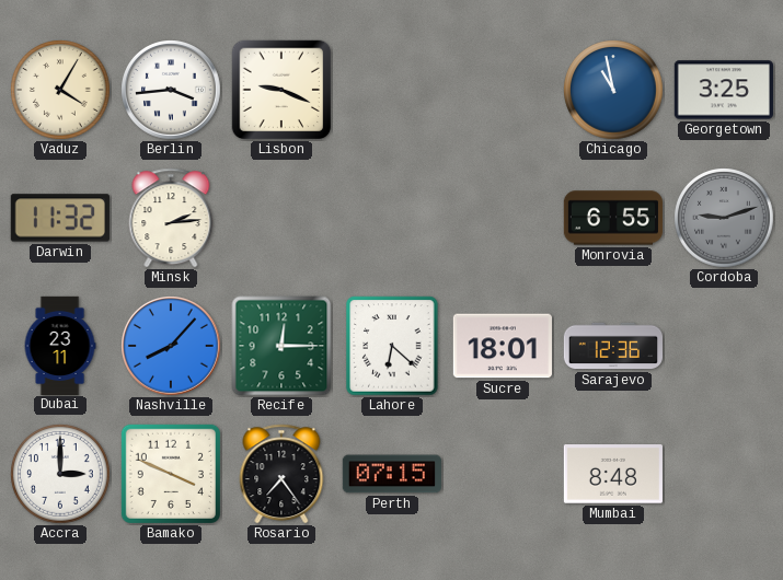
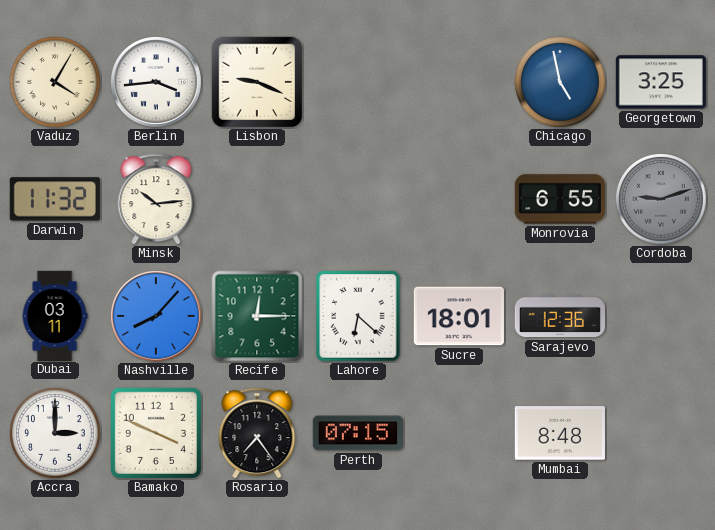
Chicago: 10:58 -> 4:58
Minsk: 2:14 -> 10:14
Dubai: 23:11 -> 03:11
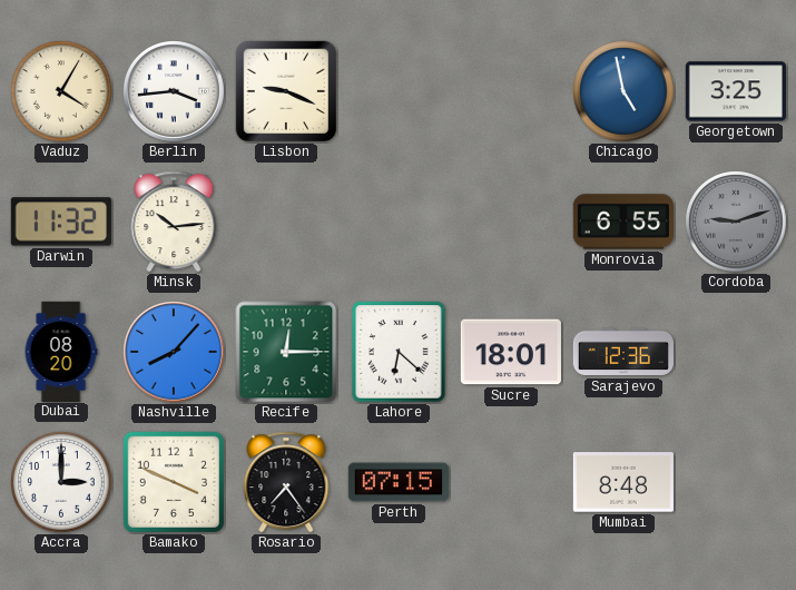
Dubai: 03:11 -> 08:20
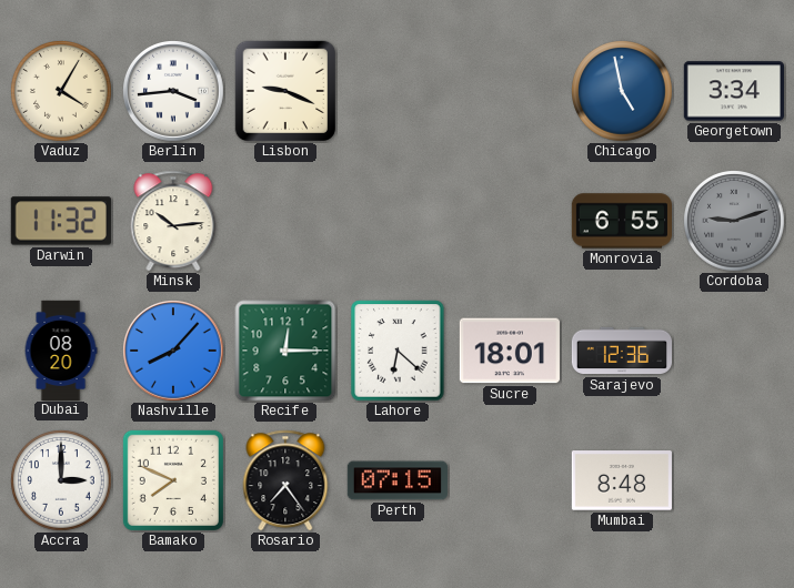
Georgetown: 3:25 -> 3:34
Bamako: 3:49 -> 7:49
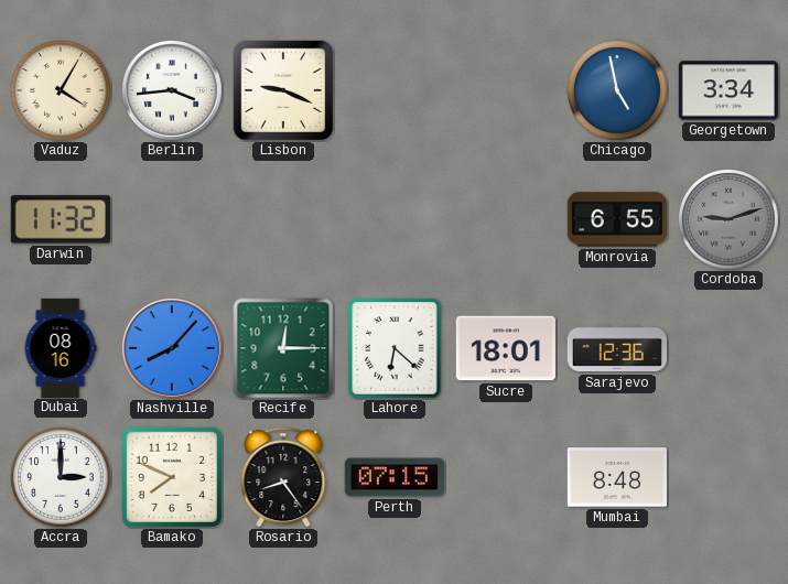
Minsk: 10:14 -> none
Dubai: 08:20 -> 08:16
Rosario: 7:24 -> 8:24
